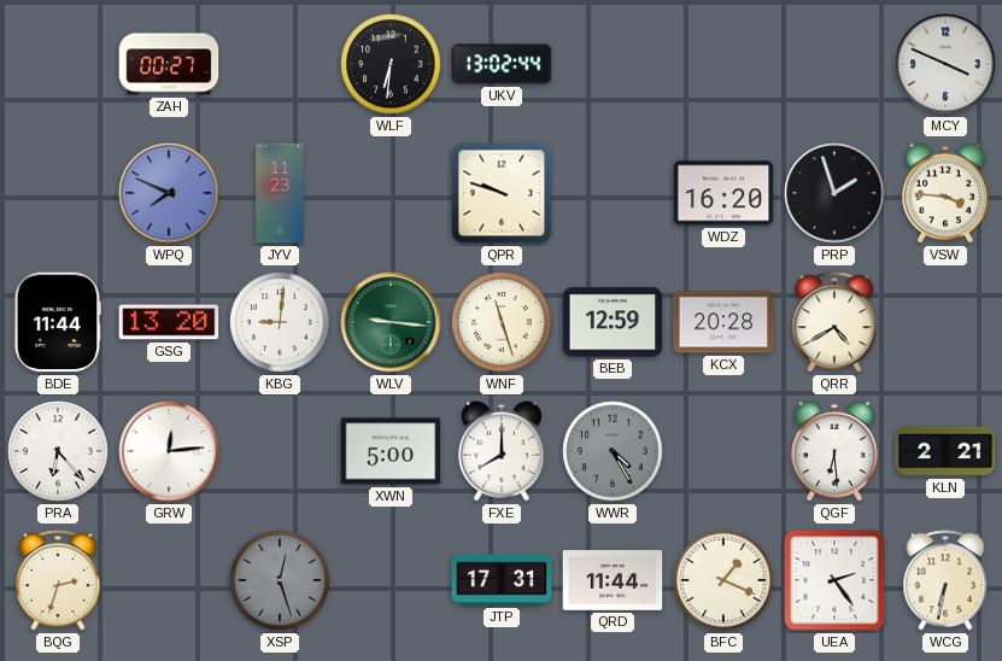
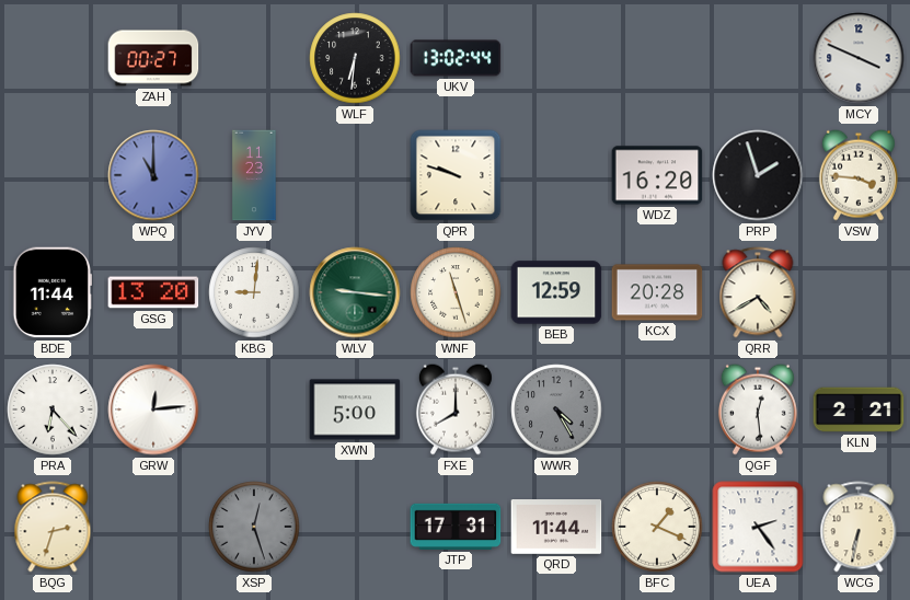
WPQ: 7:49 -> 11:00
QGF: 6:29 -> 12:29
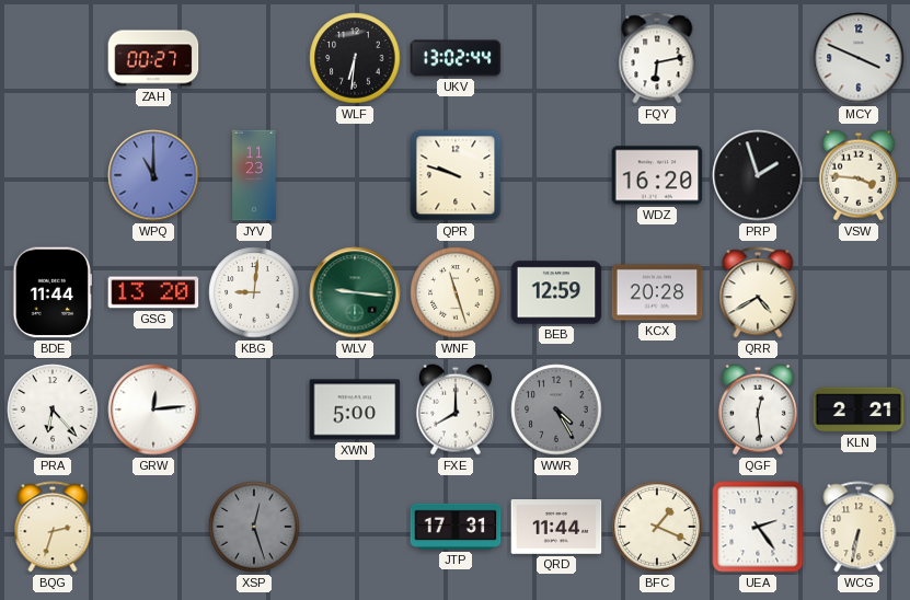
FQY: none -> 6:13
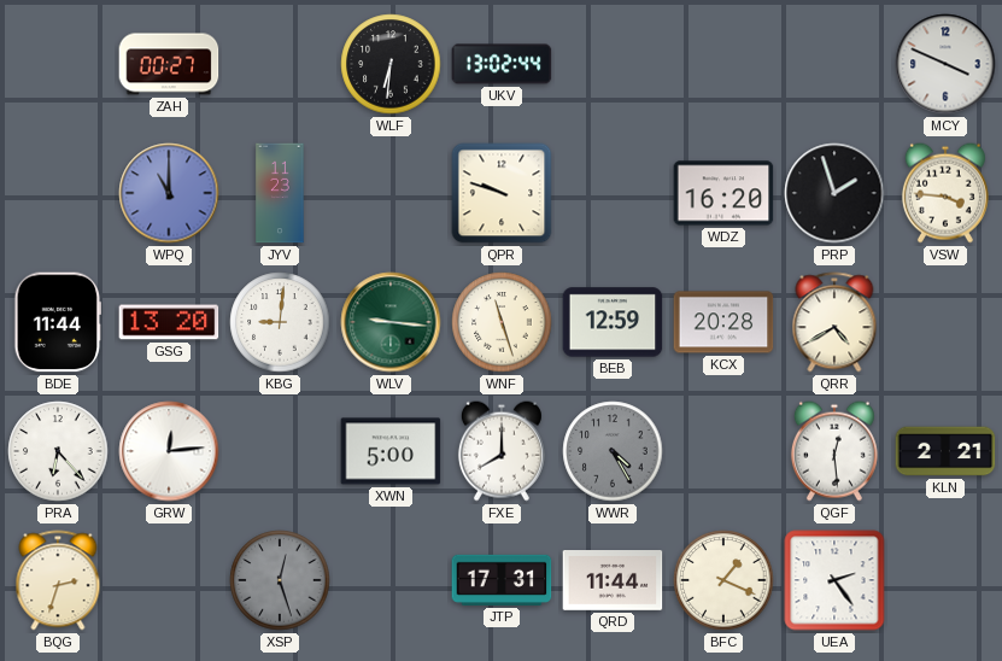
FQY: 6:13 -> none
WCG: 6:32 -> none
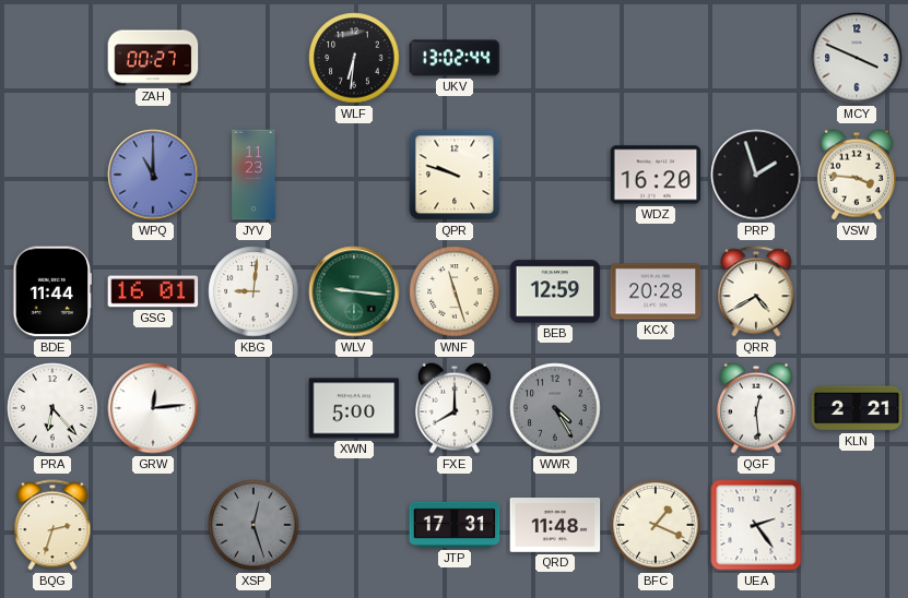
GSG: 13:20 -> 16:01
QRD: 11:44 -> 11:48
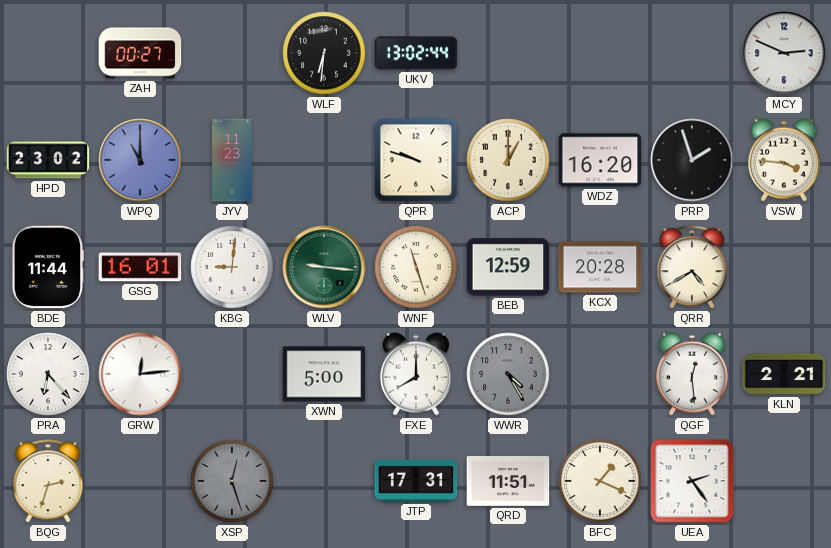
MCY: 3:49 -> 2:49
HPD: none -> 23:02
ACP: none -> 1:00
QRD: 11:48 -> 11:51
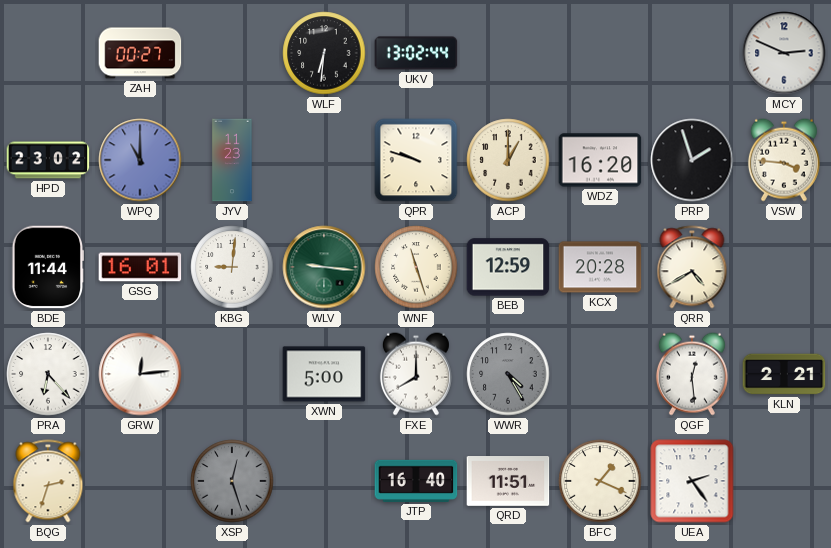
JTP: 17:31 -> 16:40
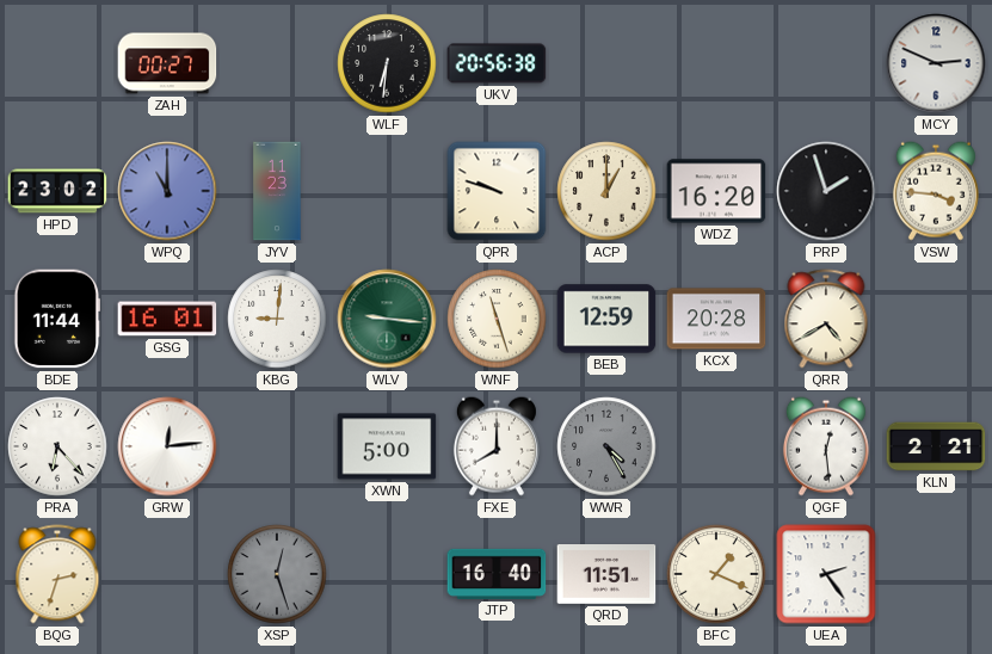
UKV: 13:02 -> 20:56
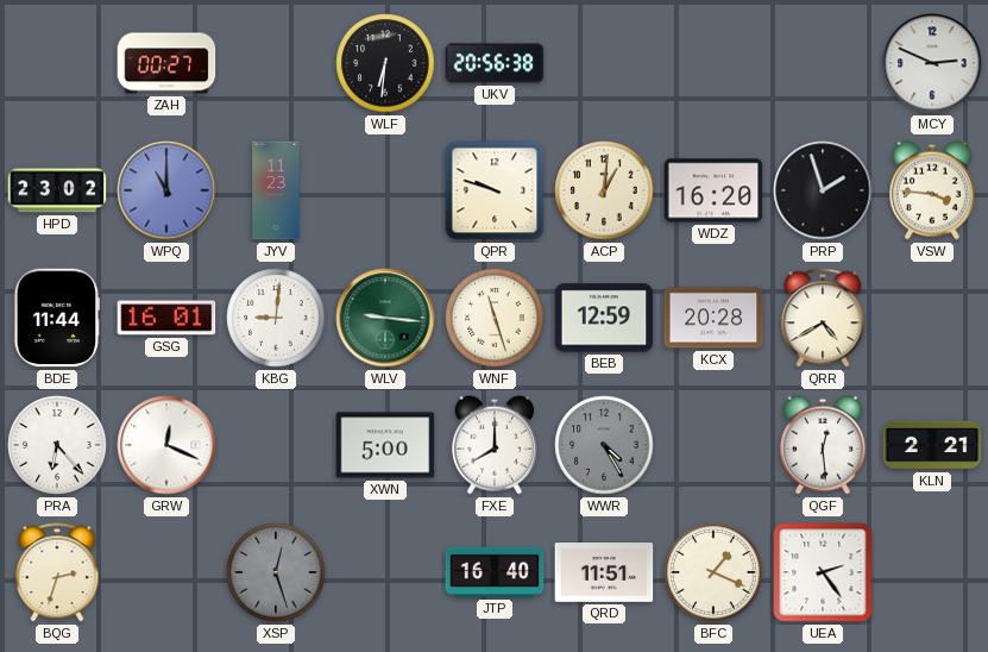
ACP: 1:00 -> 1:01
GRW: 12:14 -> 12:19
